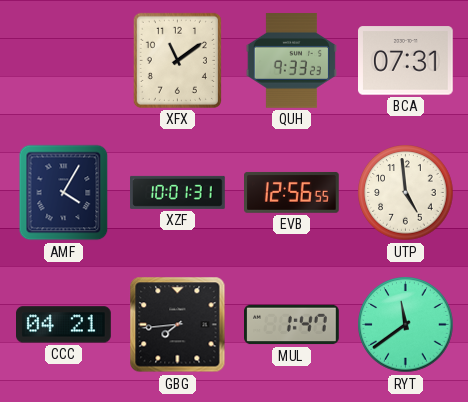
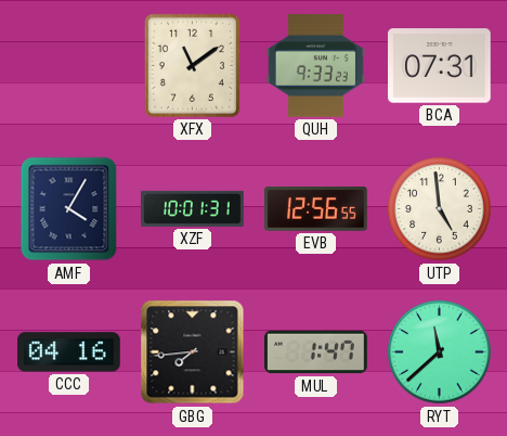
CCC: 04:21 -> 04:16
RYT: 11:39 -> 11:38
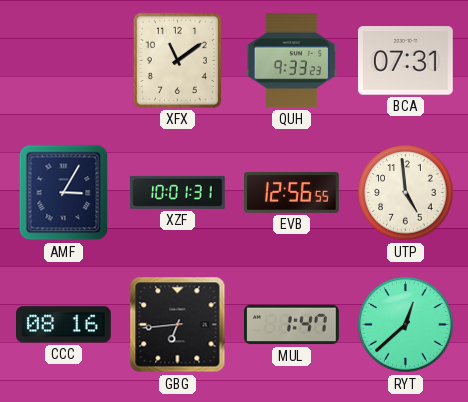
AMF: 4:05 -> 3:05
CCC: 04:16 -> 08:16
GBG: 7:44 -> 6:44
RYT: 11:38 -> 12:38
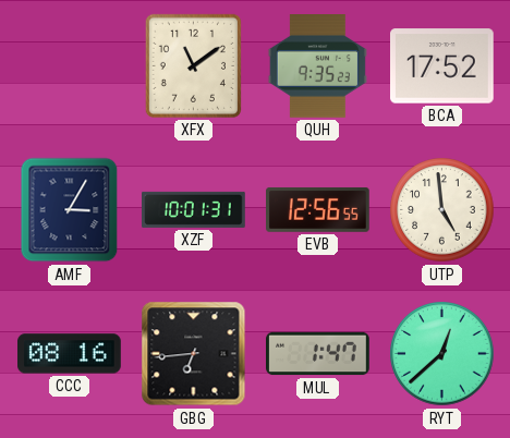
QUH: 9:33 -> 9:35
BCA: 07:31 -> 17:52
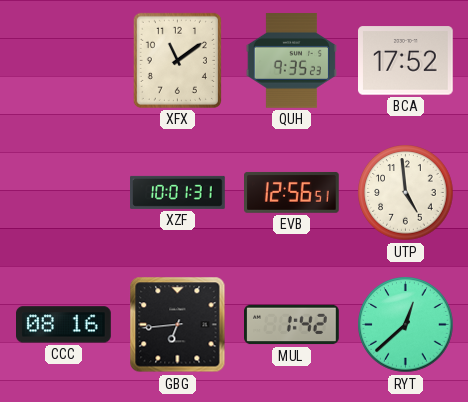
AMF: 3:05 -> none
EVB: 12:56:55 -> 12:56:51
MUL: 1:47 -> 1:42
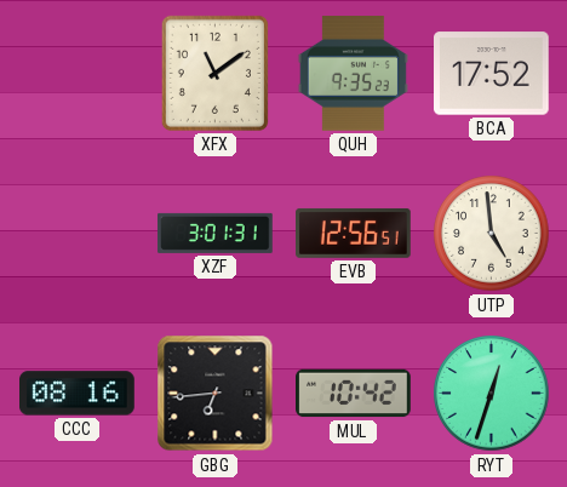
XZF: 10:01 -> 3:01
MUL: 1:42 -> 10:42
RYT: 12:38 -> 12:33
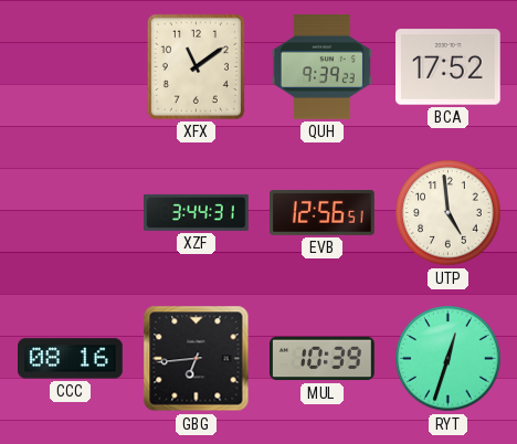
QUH: 9:35 -> 9:39
XZF: 3:01 -> 3:44
MUL: 10:42 -> 10:39
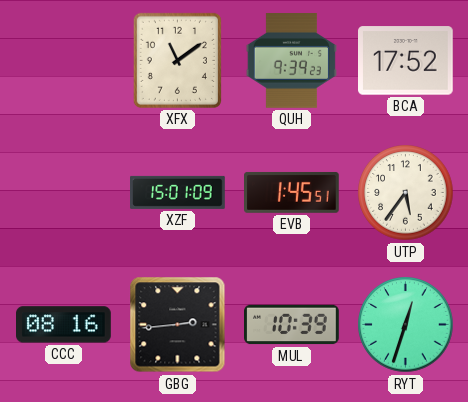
XZF: 3:44 -> 15:01
EVB: 12:56 -> 1:45
UTP: 4:59 -> 5:36
GBG: 6:44 -> 2:44
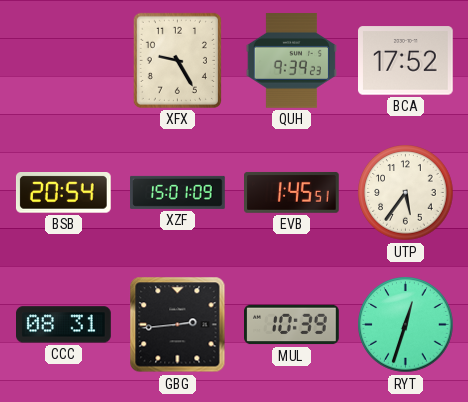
XFX: 11:09 -> 9:25
BSB: none -> 20:54
CCC: 08:16 -> 08:31
